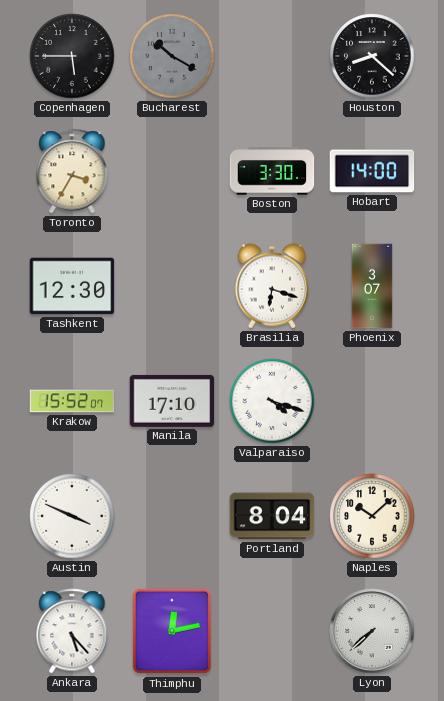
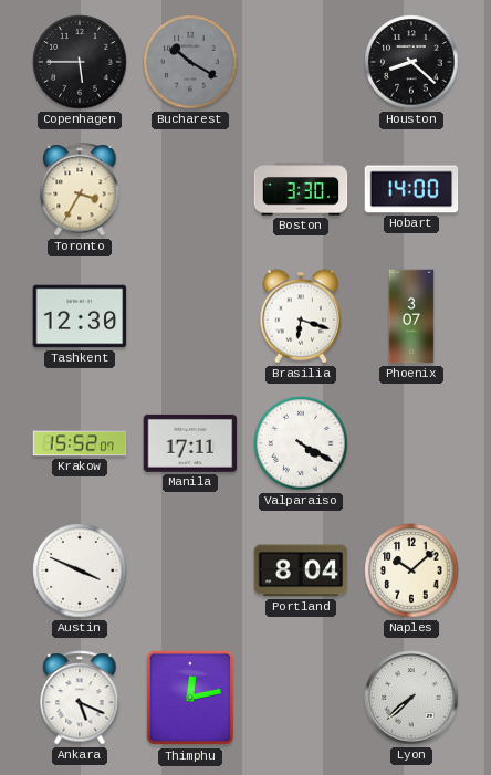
Manila: 17:10 -> 17:11
Valparaiso: 4:18 -> 4:20
Ankara: 5:23 -> 5:19
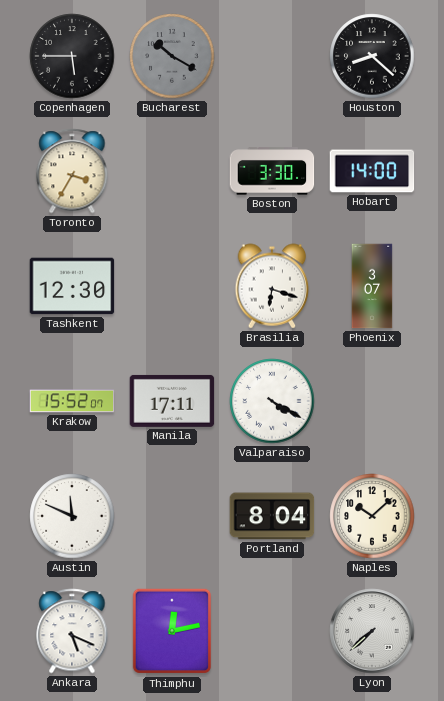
Austin: 3:49 -> 11:49
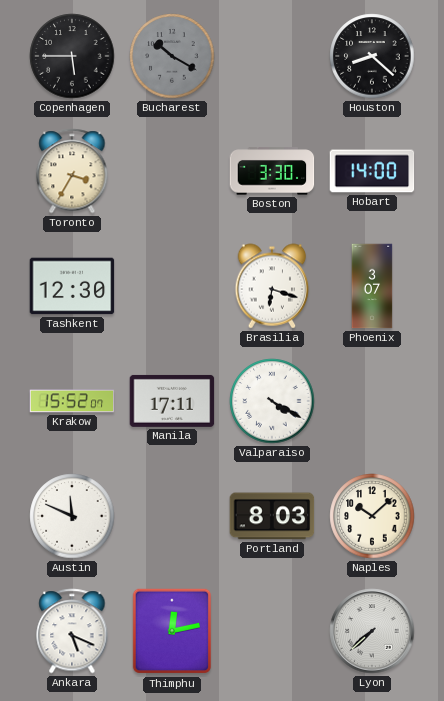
Portland: 8:04 -> 8:03
